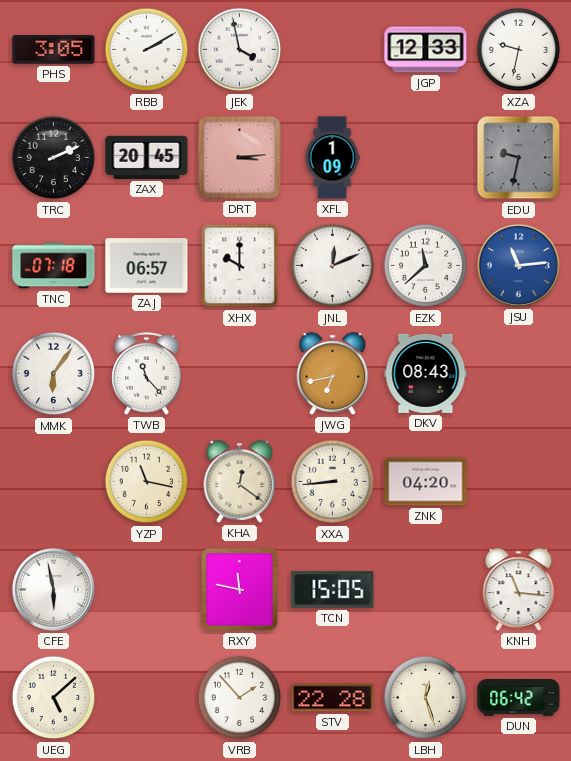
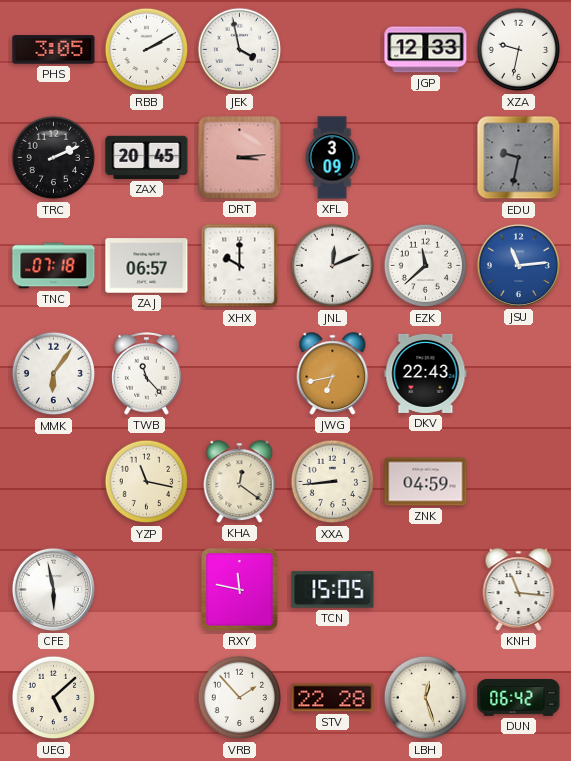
XFL: 1:09 -> 3:09
DKV: 08:43 -> 22:43
ZNK: 04:20 -> 04:59
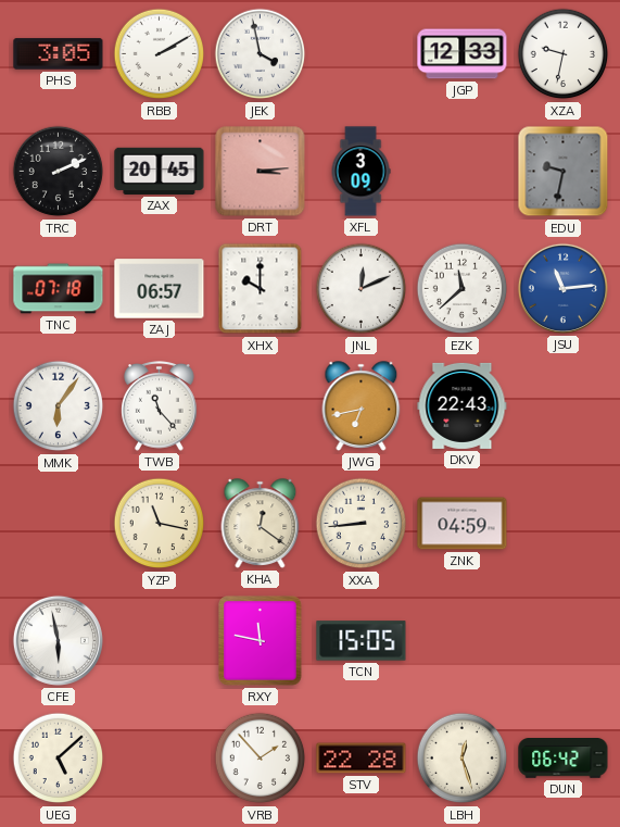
KNH: 11:16 -> none
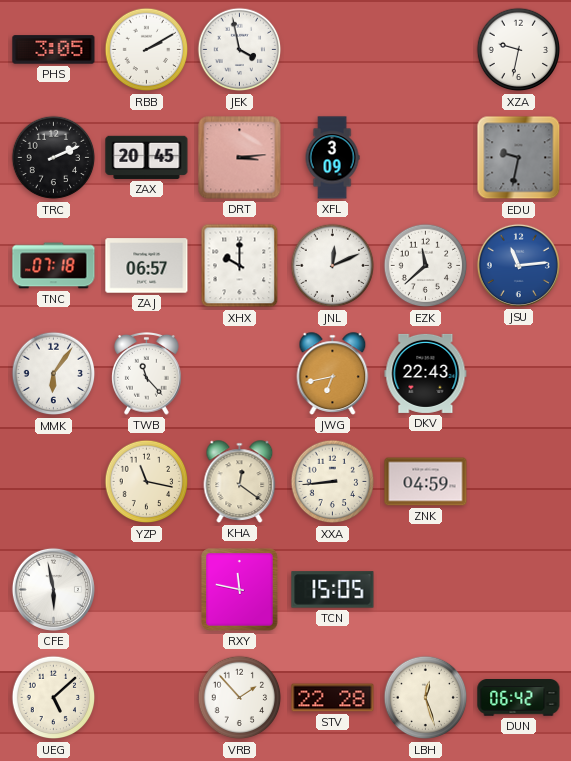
JGP: 12:33 -> none
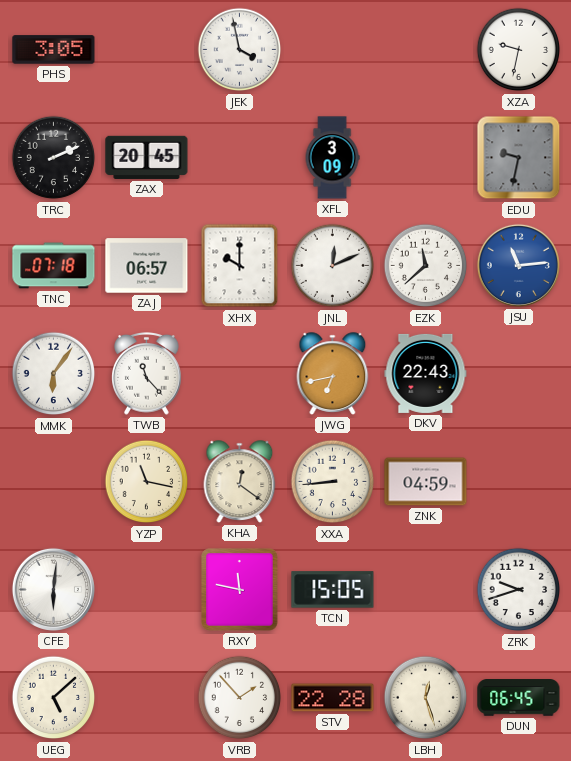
RBB: 2:10 -> none
DRT: 3:14 -> none
CFE: 5:58 -> 6:01
ZRK: none -> 9:42
DUN: 06:42 -> 06:45
